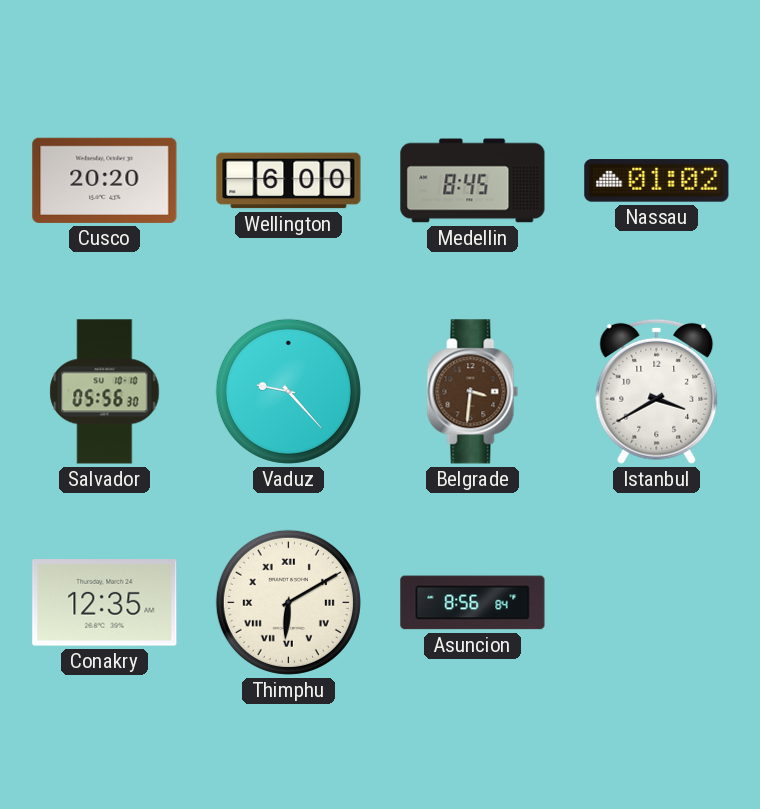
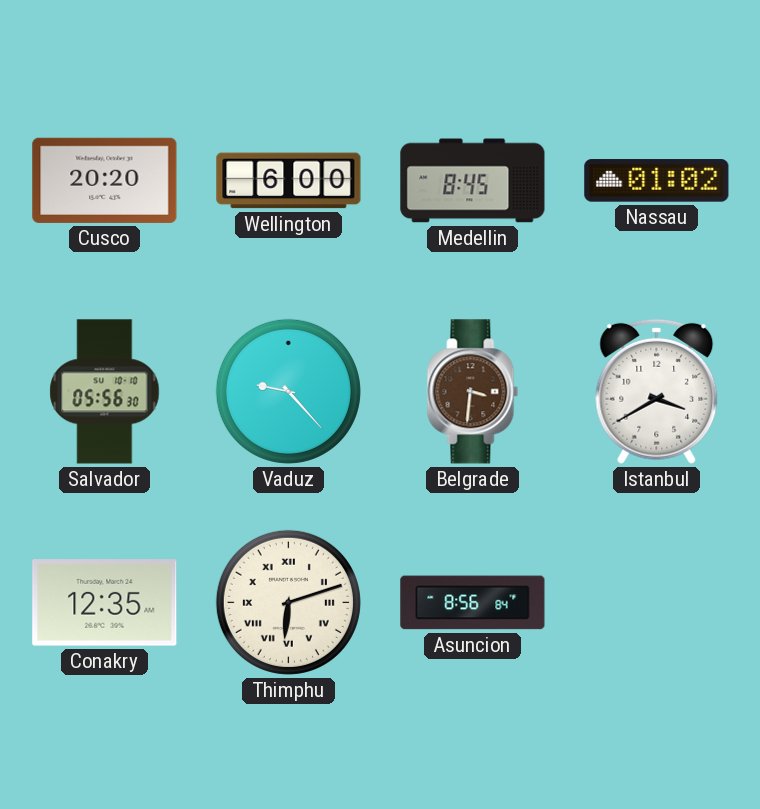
Thimphu: 6:10 -> 6:12
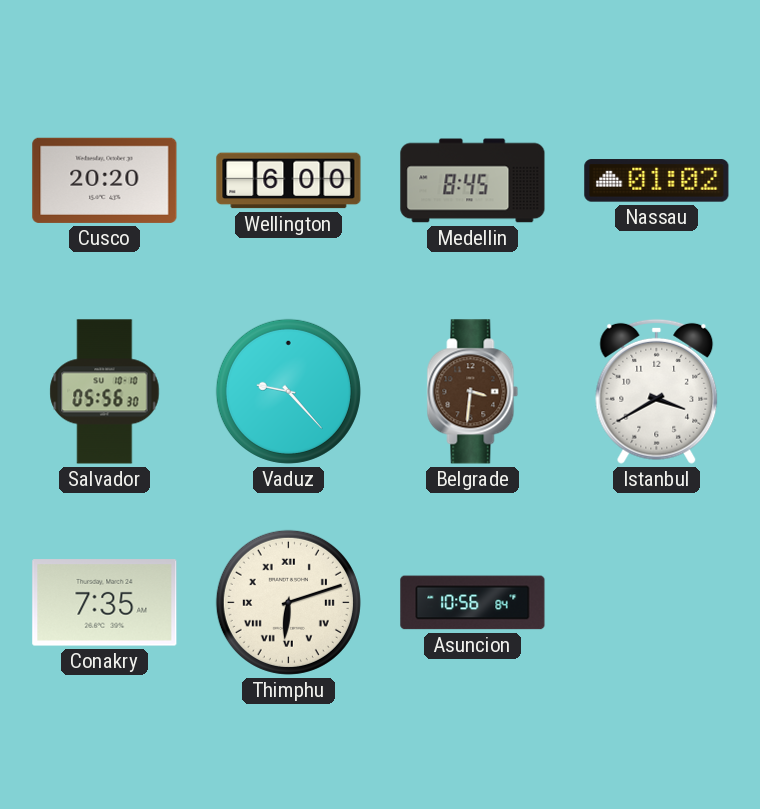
Conakry: 12:35 -> 7:35
Asuncion: 8:56 -> 10:56
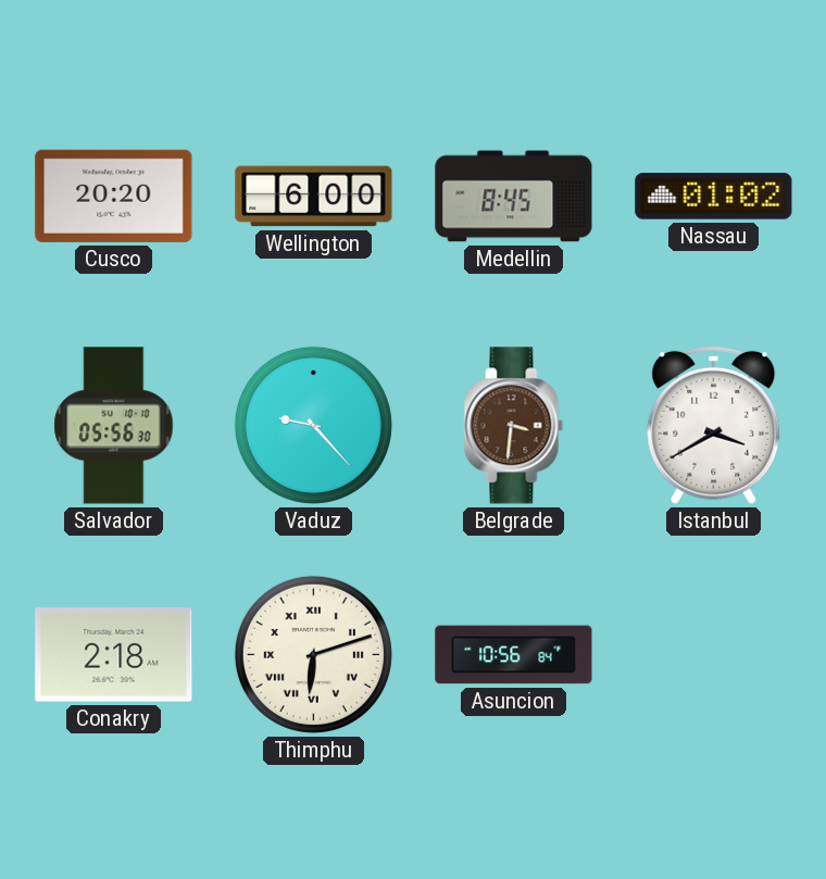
Conakry: 7:35 -> 2:18
